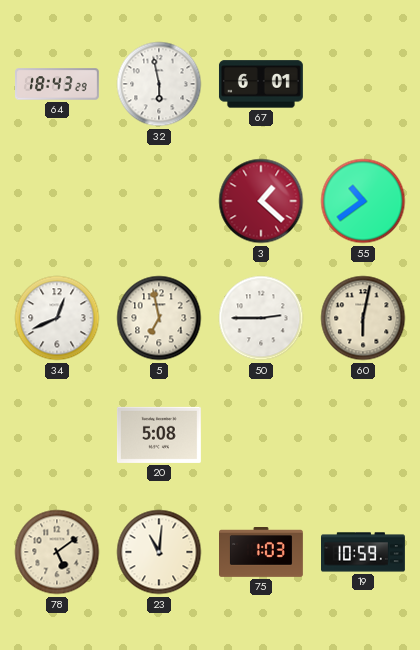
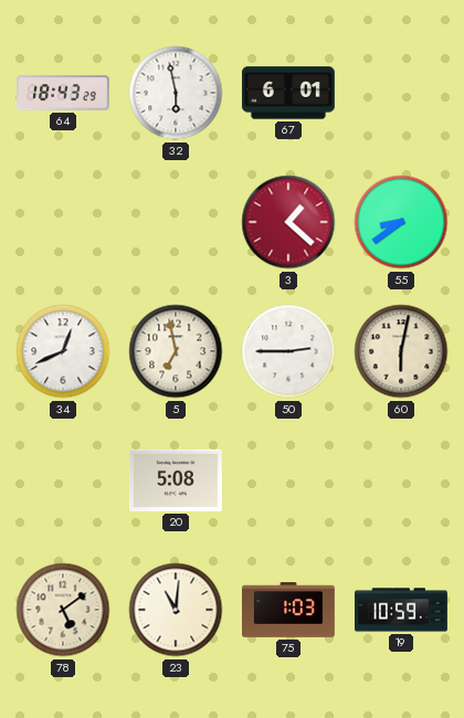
55: 10:39 -> 8:39
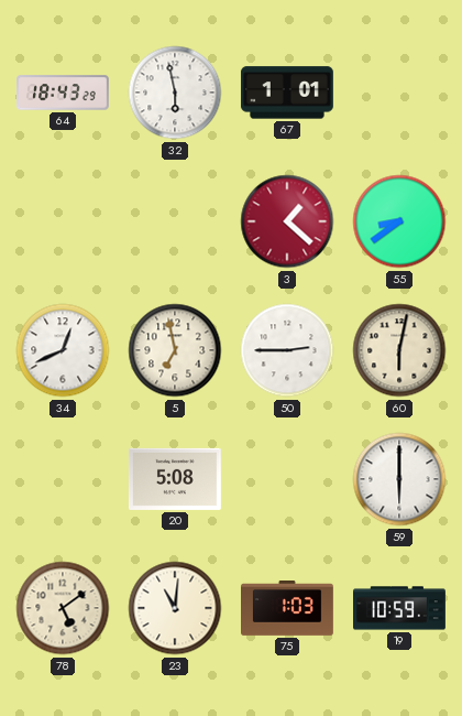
67: 6:01 -> 1:01
59: none -> 6:00
